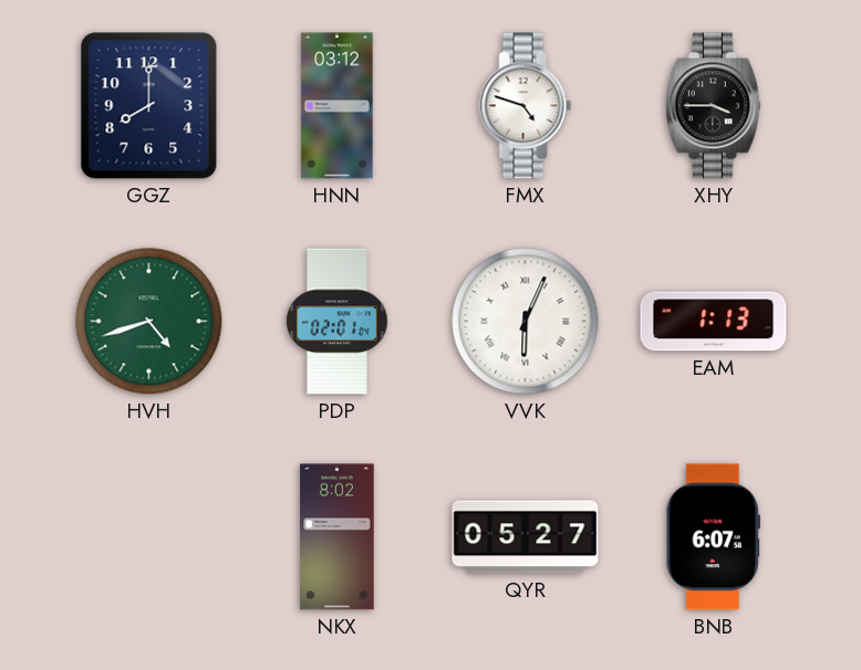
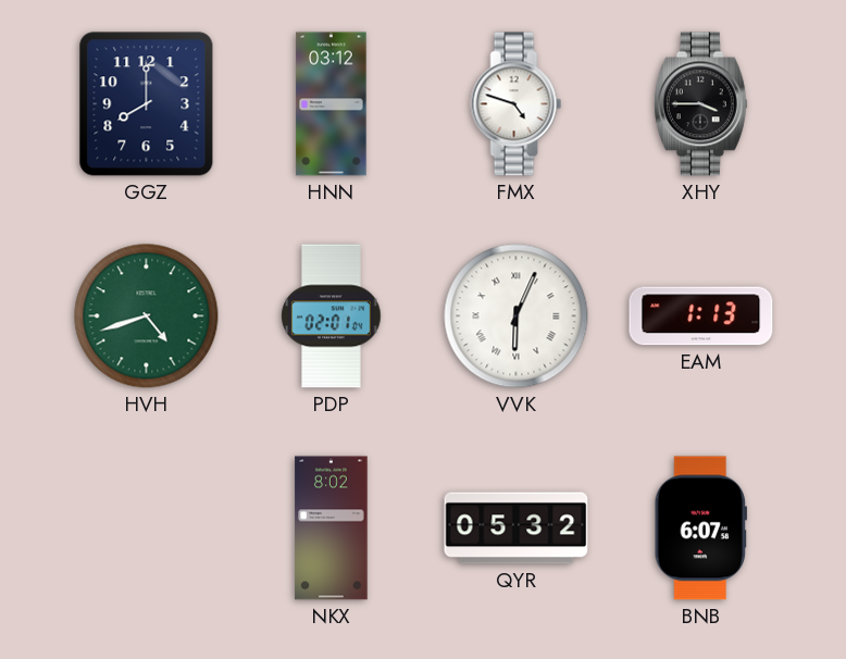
QYR: 05:27 -> 05:32
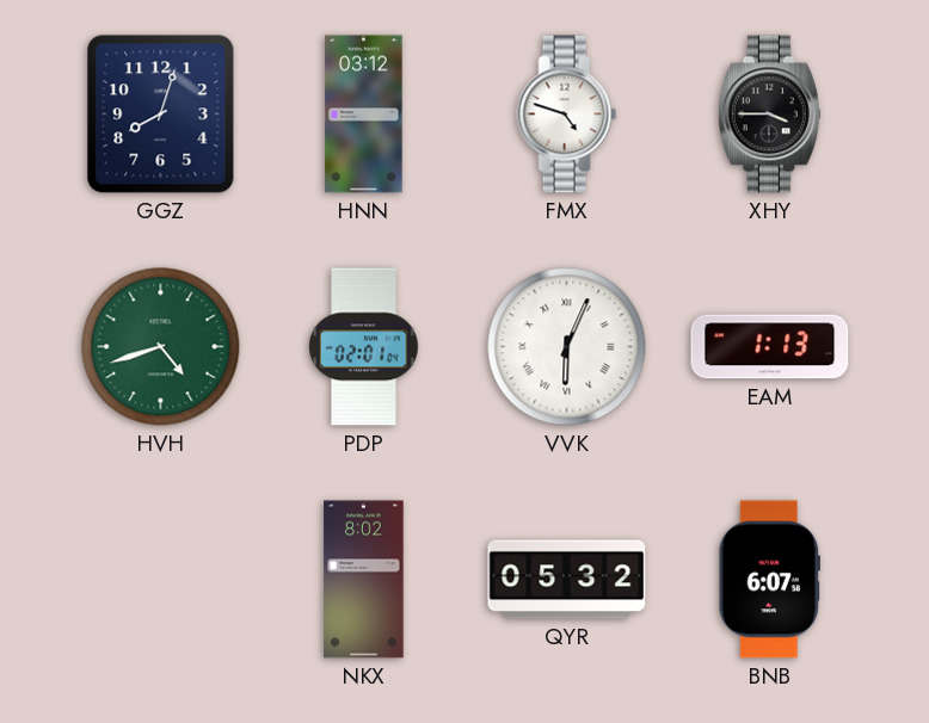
GGZ: 8:00 -> 8:03
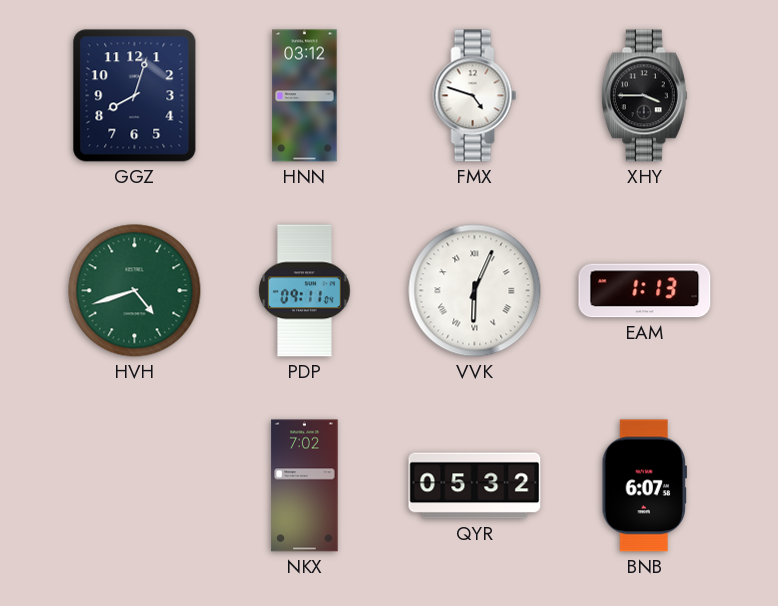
PDP: 02:01 -> 09:11
NKX: 8:02 -> 7:02
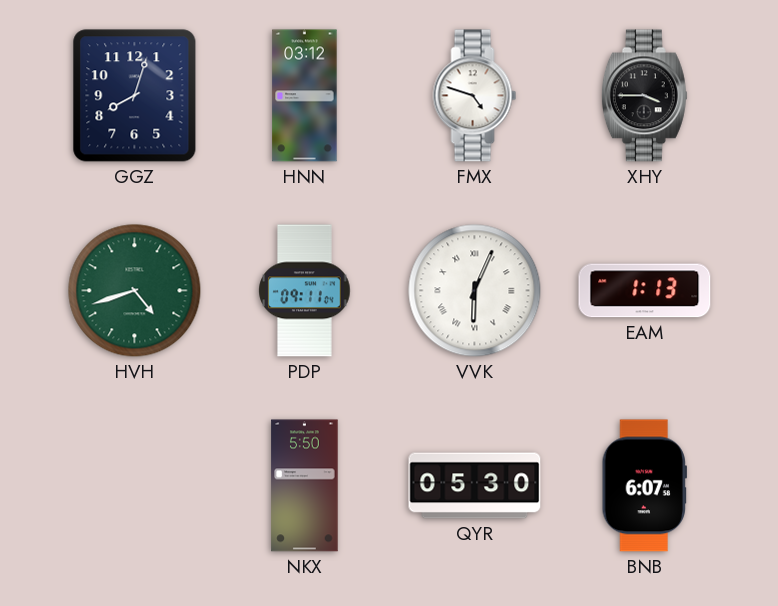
NKX: 7:02 -> 5:50
QYR: 05:32 -> 05:30
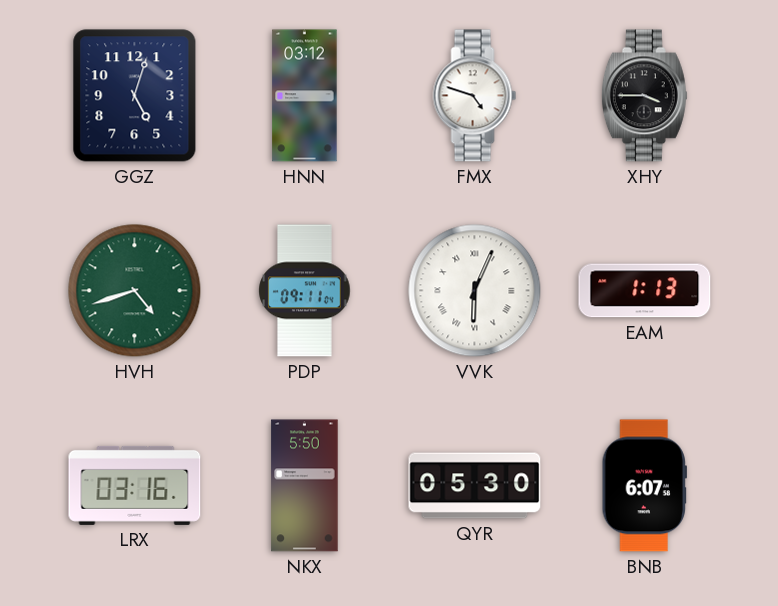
GGZ: 8:03 -> 5:03
LRX: none -> 03:16
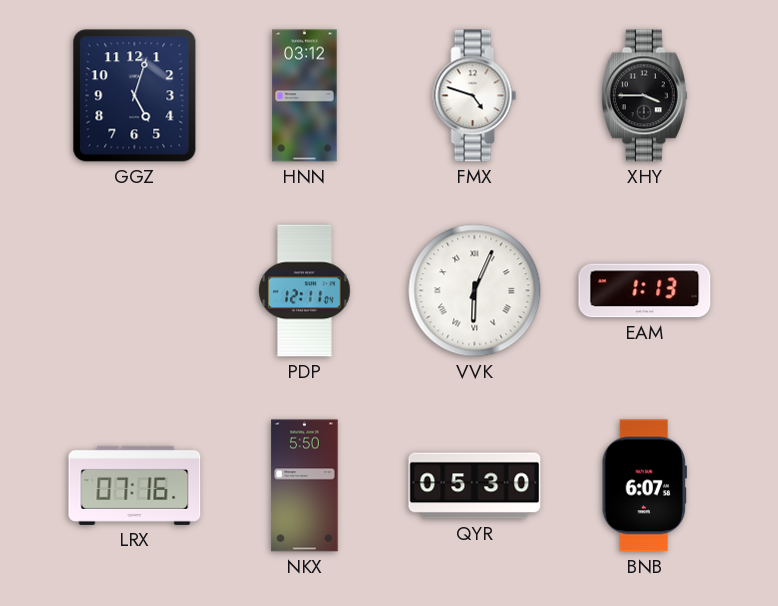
HVH: 4:42 -> none
PDP: 09:11 -> 12:11
LRX: 03:16 -> 07:16
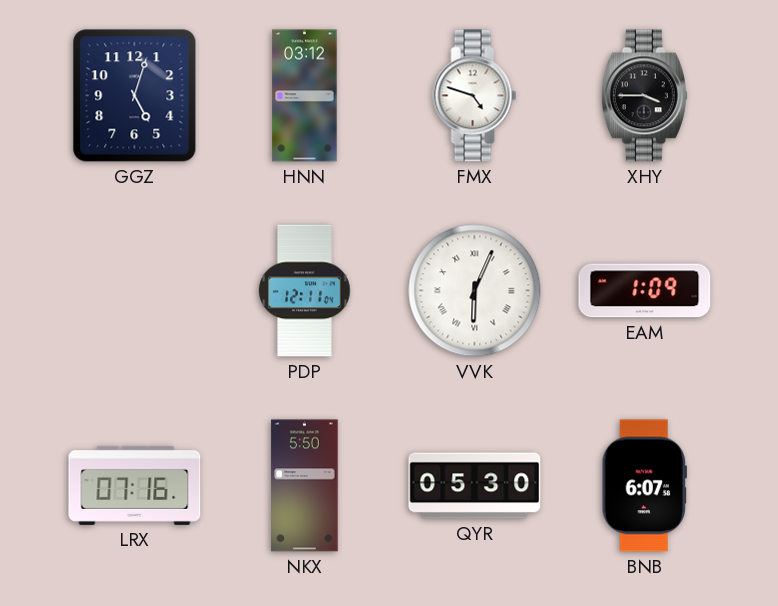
EAM: 1:13 -> 1:09
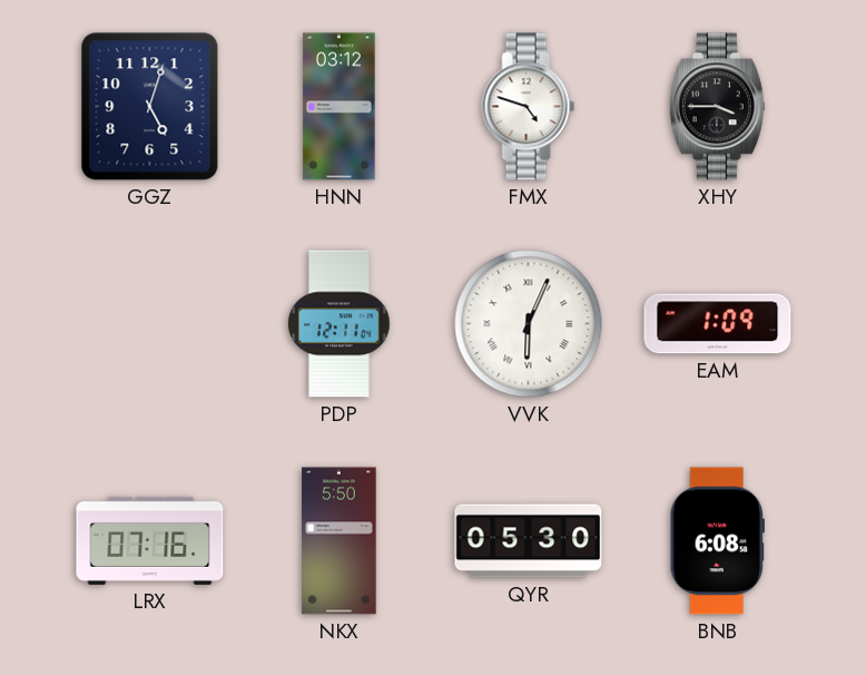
BNB: 6:07 -> 6:08
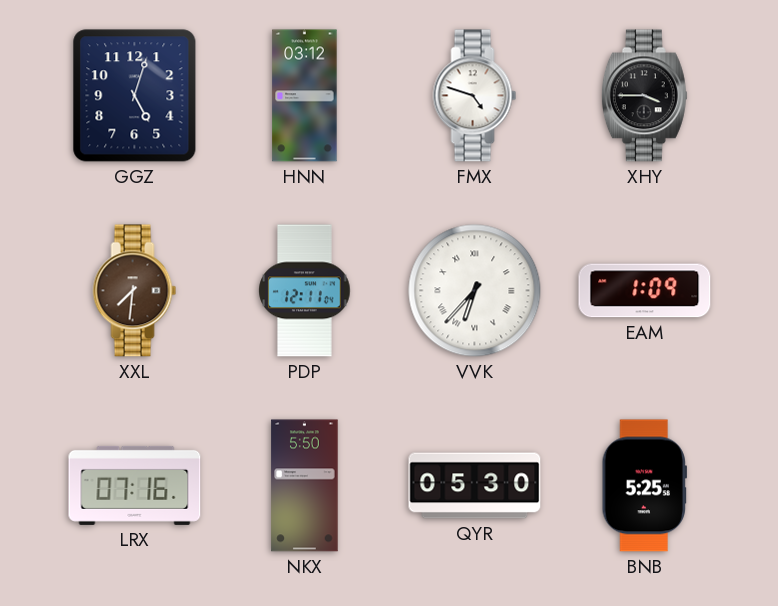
XXL: none -> 7:31
VVK: 6:04 -> 6:37
BNB: 6:08 -> 5:25
